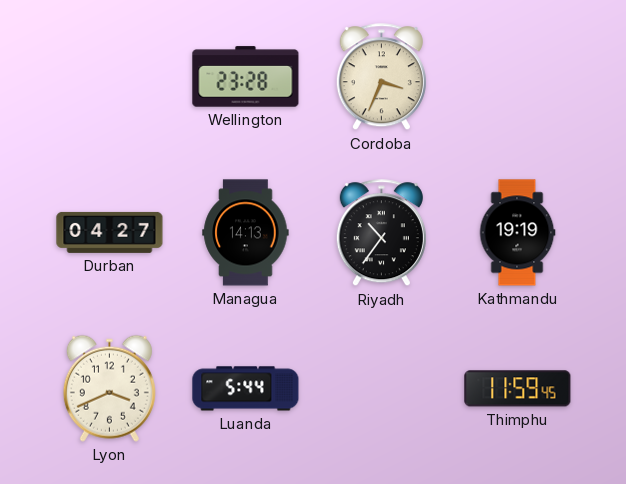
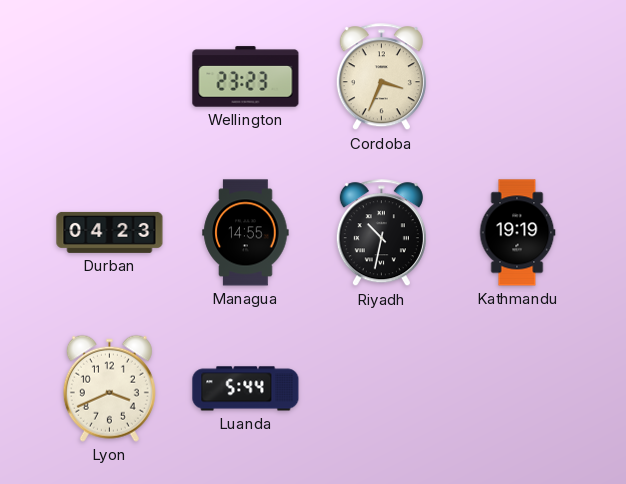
Wellington: 23:28 -> 23:23
Durban: 04:27 -> 04:23
Managua: 14:13 -> 14:55
Riyadh: 10:36 -> 10:32
Thimphu: 11:59 -> none
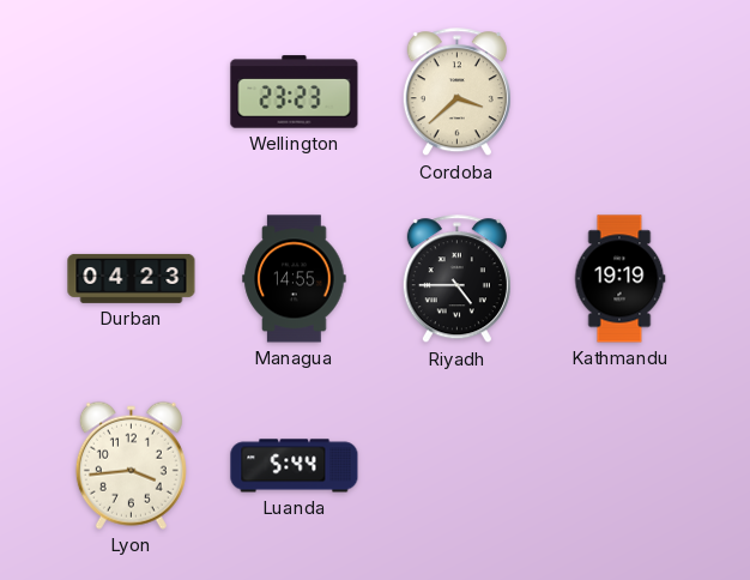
Cordoba: 3:34 -> 3:38
Riyadh: 10:32 -> 4:45
Lyon: 3:41 -> 3:44
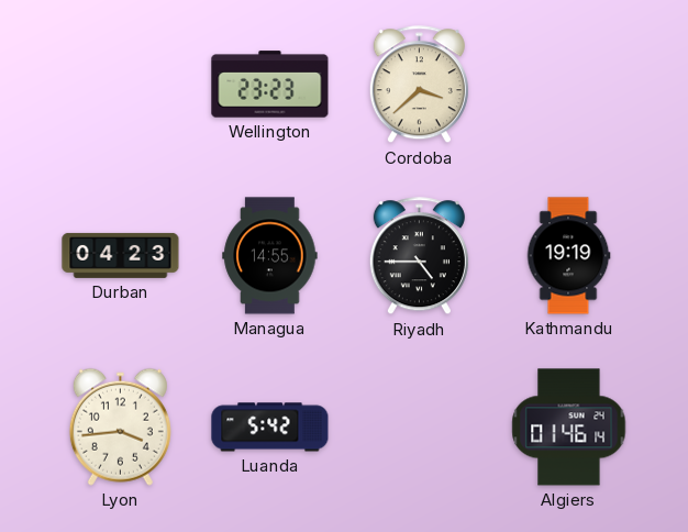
Luanda: 5:44 -> 5:42
Algiers: none -> 01:46
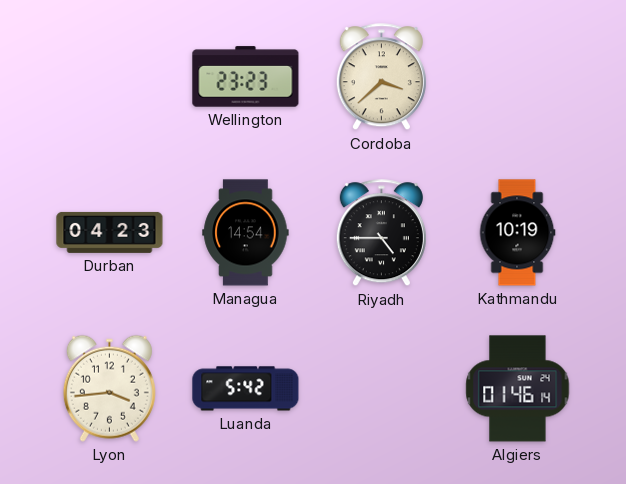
Managua: 14:55 -> 14:54
Kathmandu: 19:19 -> 10:19
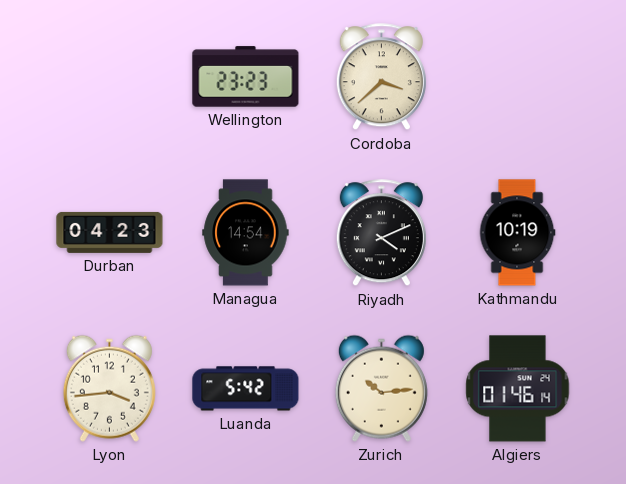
Riyadh: 4:45 -> 4:11
Zurich: none -> 10:14
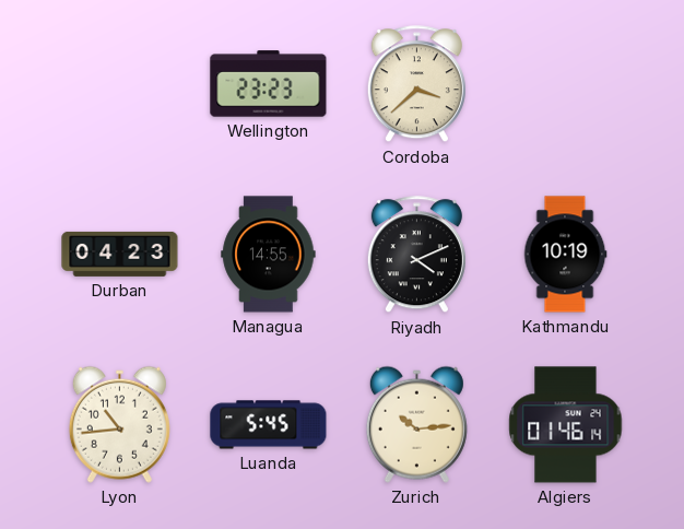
Managua: 14:54 -> 14:55
Lyon: 3:44 -> 10:44
Luanda: 5:42 -> 5:45
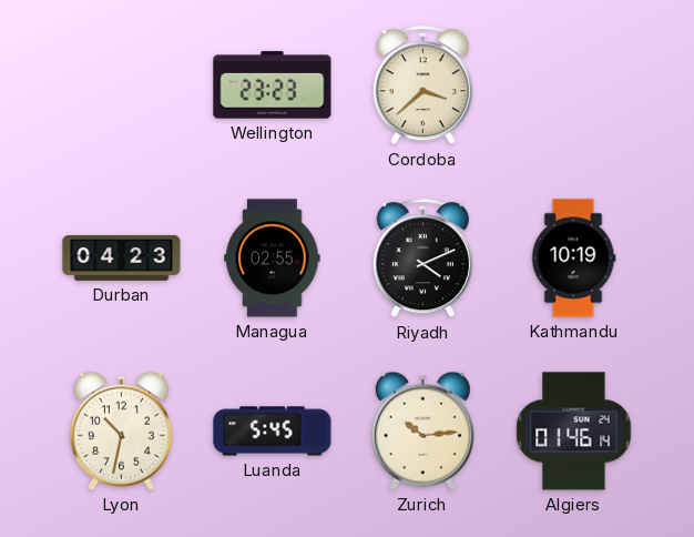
Managua: 14:55 -> 02:55
Lyon: 10:44 -> 10:32
